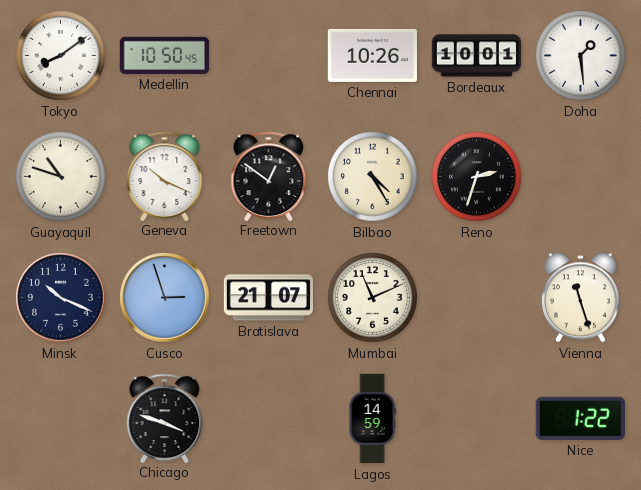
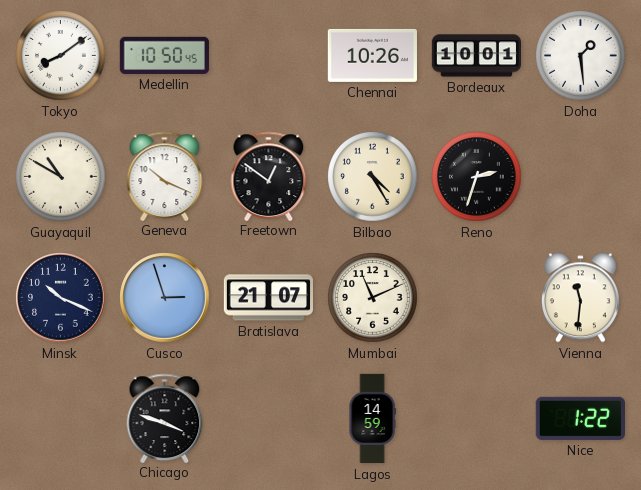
Guayaquil: 10:48 -> 10:50
Vienna: 11:27 -> 11:31
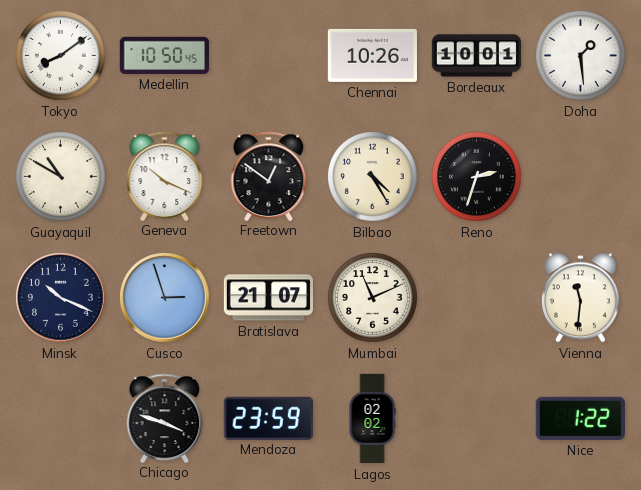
Mendoza: none -> 23:59
Lagos: 14:59 -> 02:02
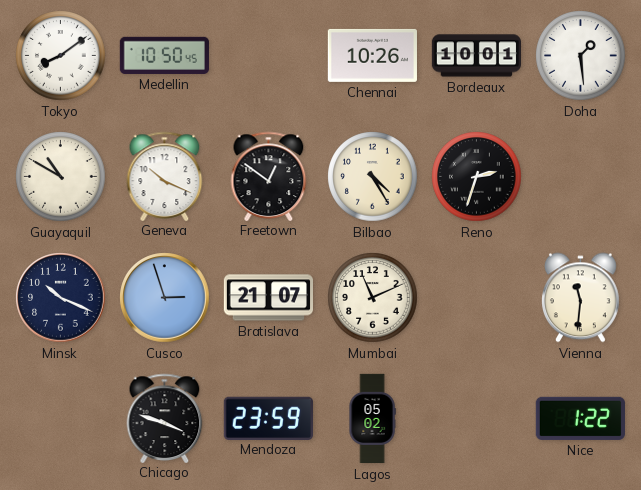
Lagos: 02:02 -> 05:02
